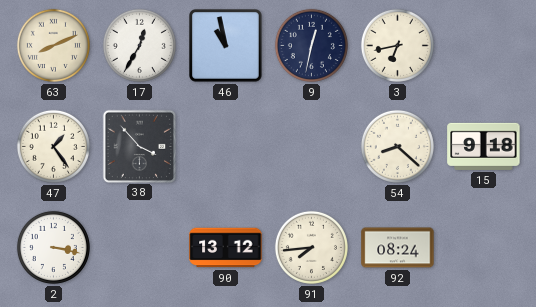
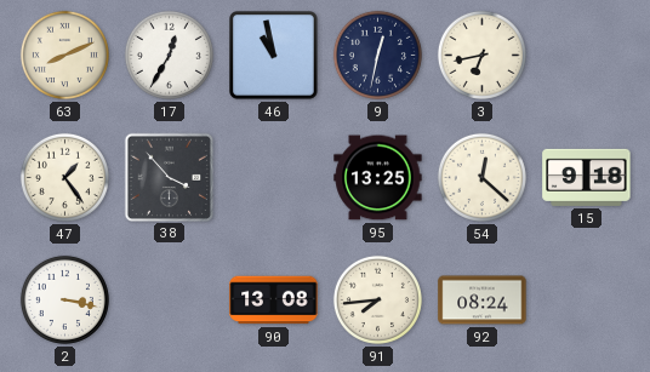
95: none -> 13:25
54: 8:22 -> 12:22
90: 13:12 -> 13:08
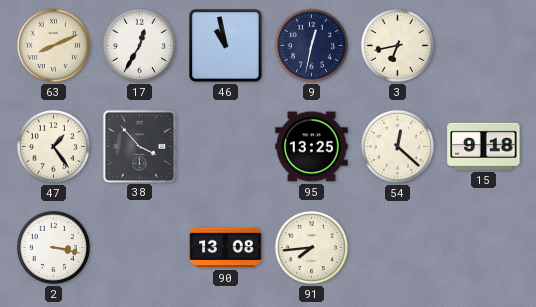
92: 08:24 -> none
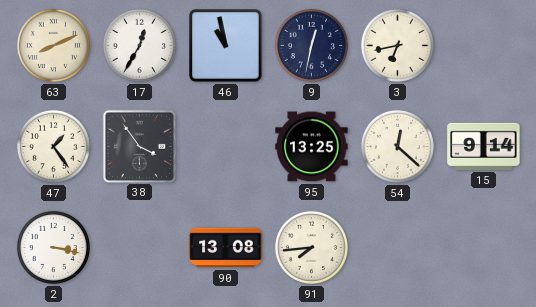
38: 3:53 -> 3:54
15: 9:18 -> 9:14
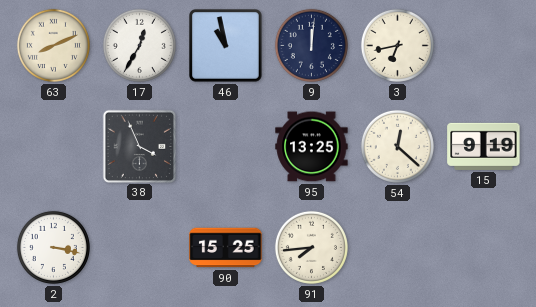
9: 12:32 -> 12:01
47: 1:24 -> none
38: 3:54 -> 3:56
15: 9:14 -> 9:19
90: 13:08 -> 15:25
